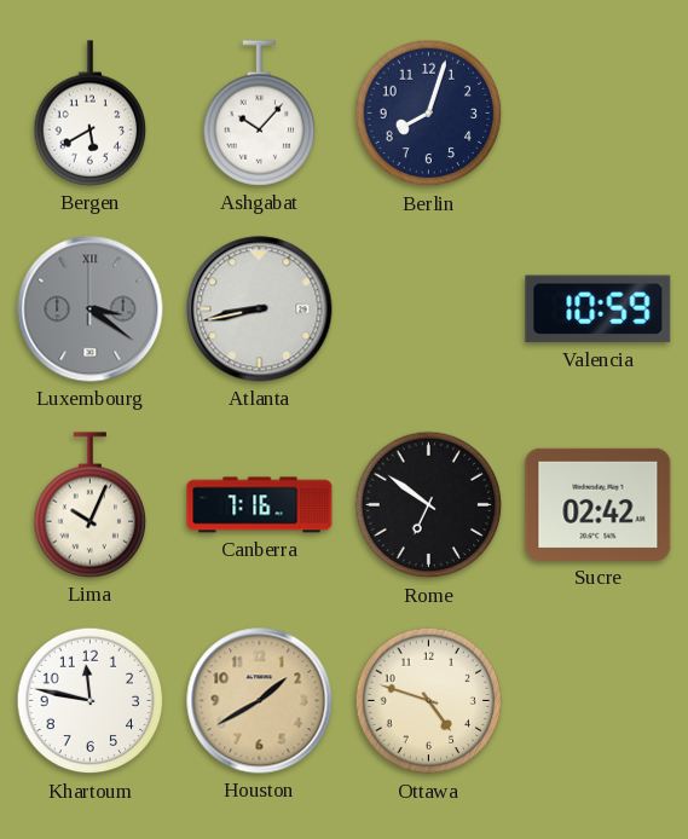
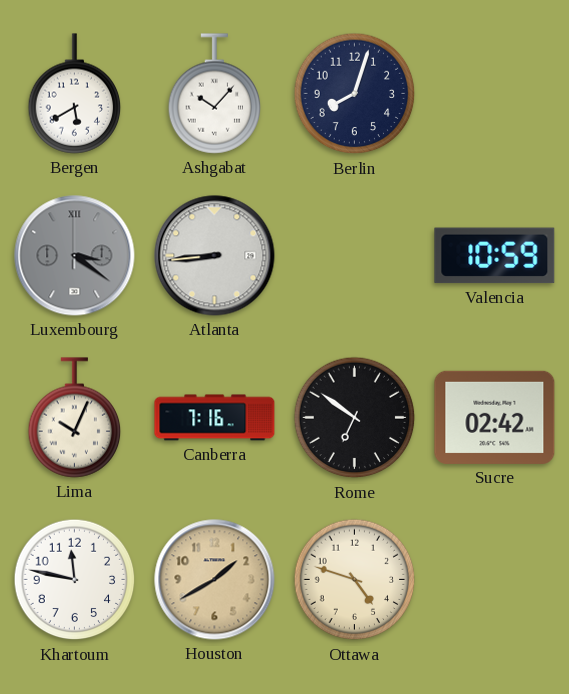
Atlanta: 8:43 -> 8:44
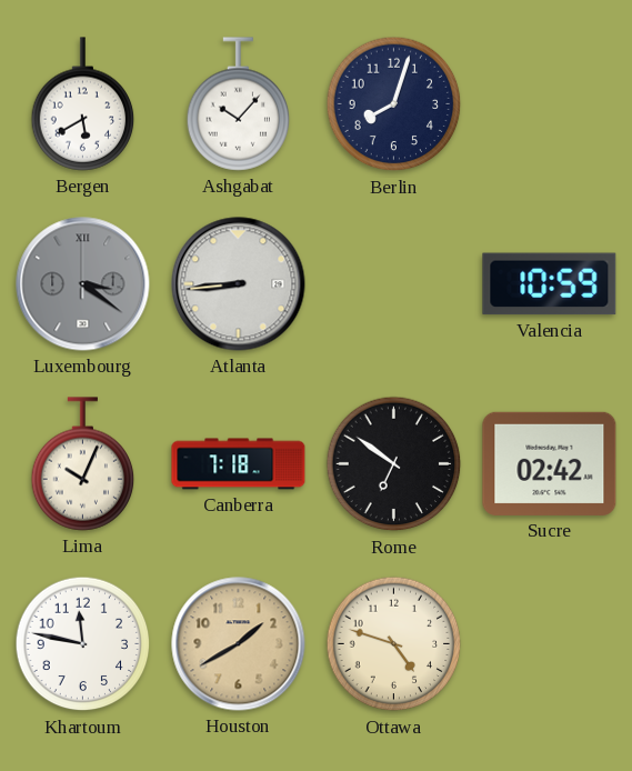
Canberra: 7:16 -> 7:18
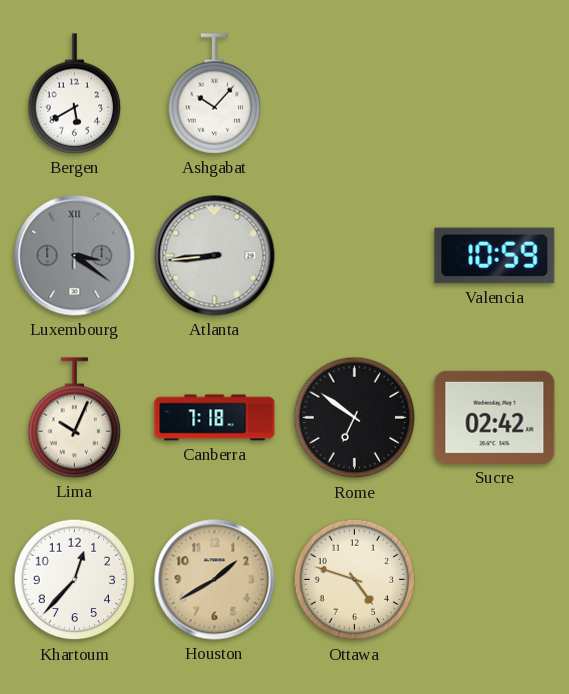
Berlin: 8:03 -> none
Khartoum: 11:47 -> 12:37
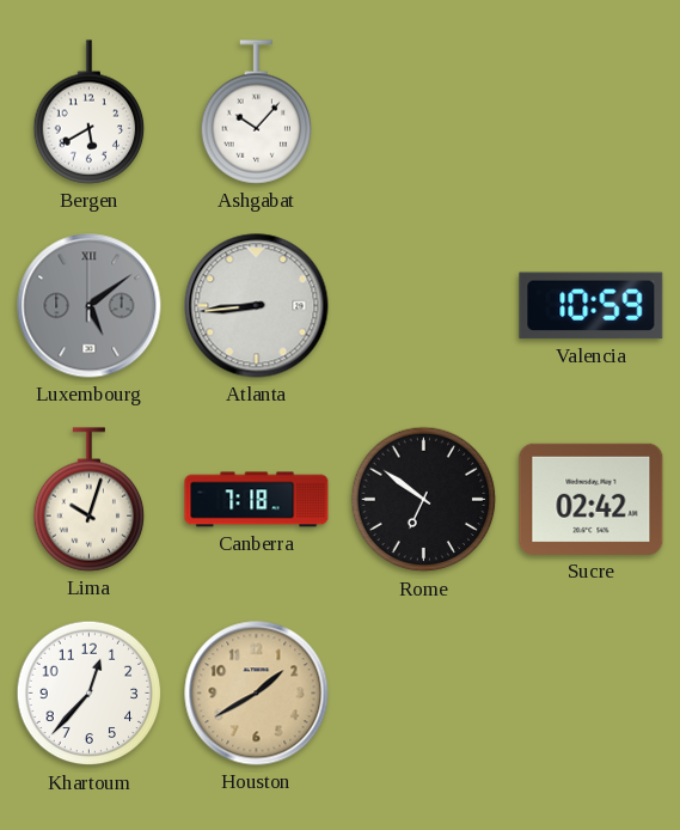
Luxembourg: 3:21 -> 5:09
Lima: 10:04 -> 10:03
Ottawa: 4:48 -> none
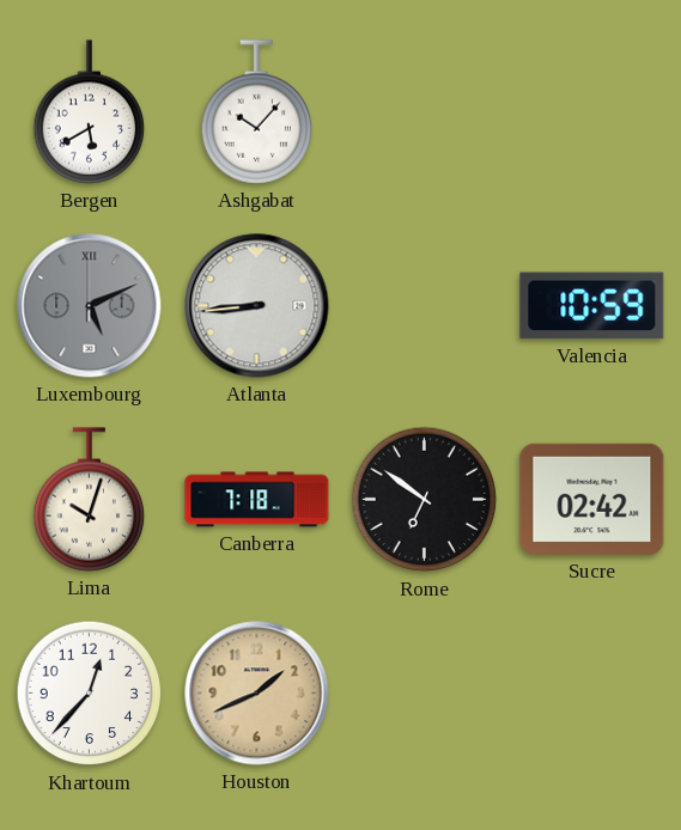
Luxembourg: 5:09 -> 5:11
Houston: 1:40 -> 1:41
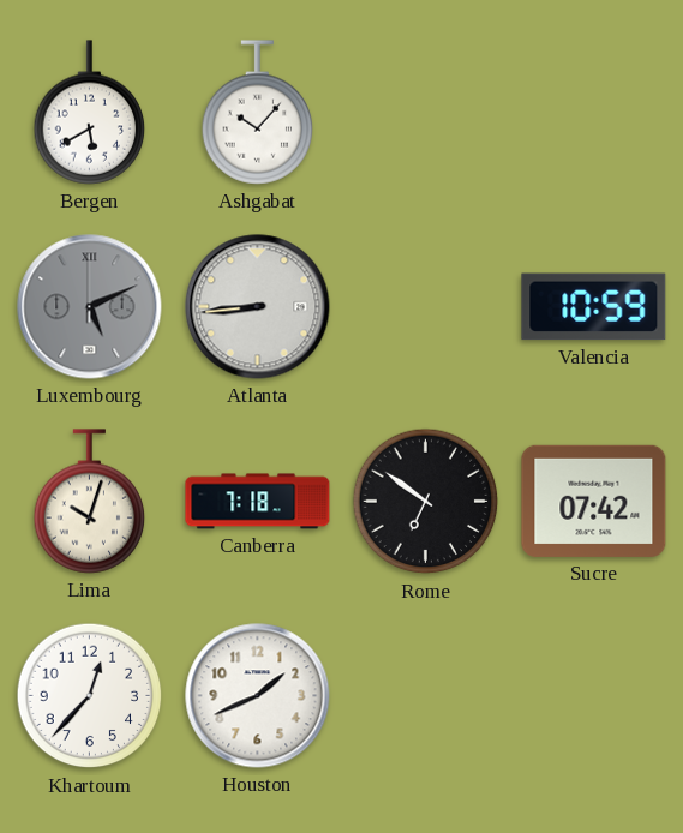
Sucre: 02:42 -> 07:42
Houston dial: champagne -> white
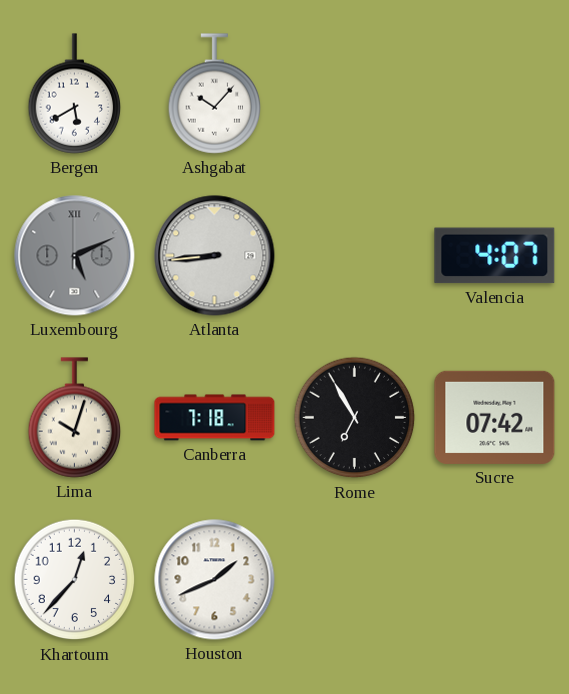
Valencia: 10:59 -> 4:07
Rome: 6:51 -> 6:55
